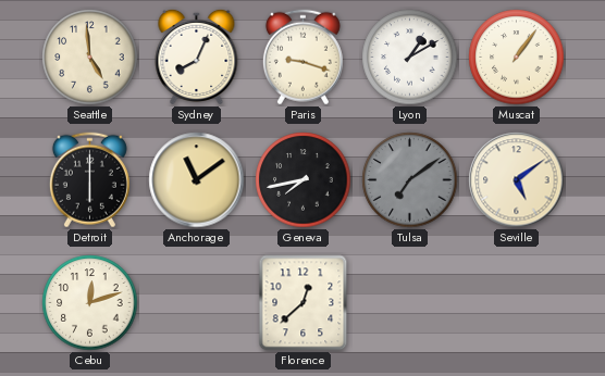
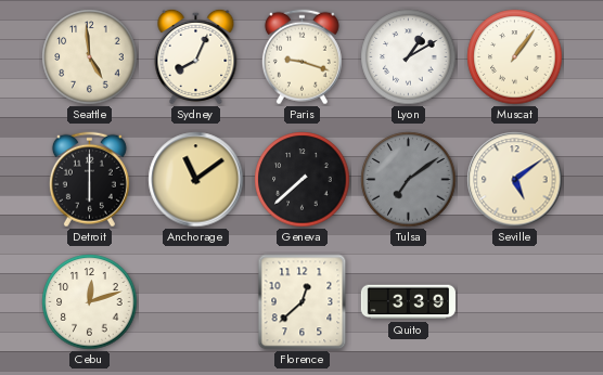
Geneva: 7:43 -> 7:38
Quito: none -> 3:39
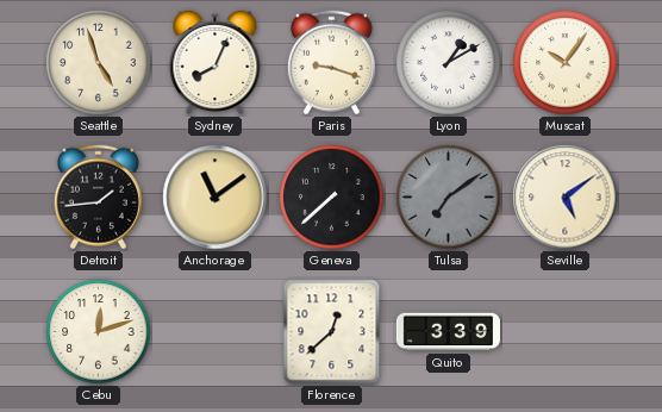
Seattle: 4:59 -> 4:57
Muscat: 1:06 -> 10:06
Detroit: 6:00 -> 1:44
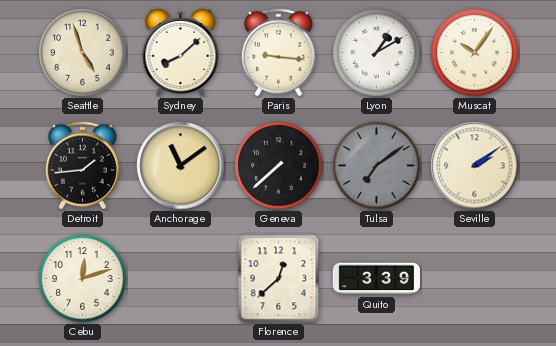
Sydney: 8:04 -> 8:08
Paris: 9:18 -> 9:16
Seville: 5:09 -> 2:09
